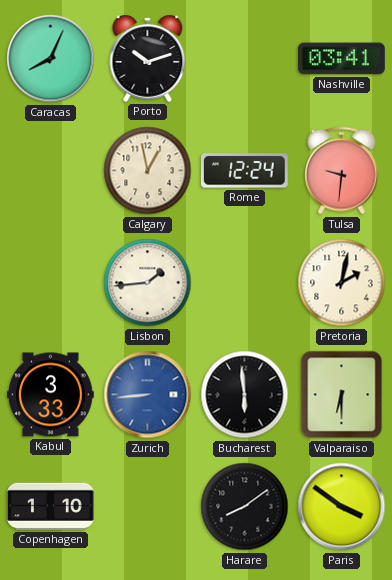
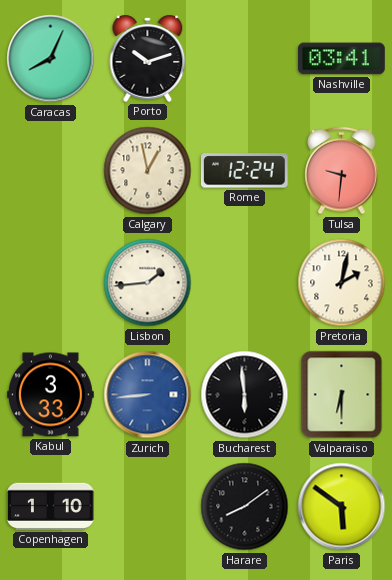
Paris: 3:51 -> 5:51
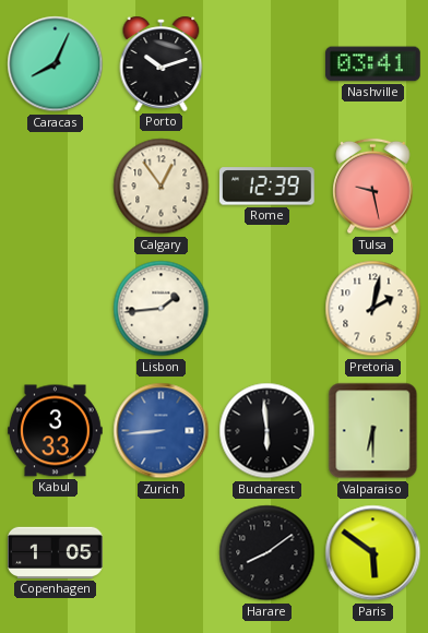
Calgary: 12:58 -> 12:54
Rome: 12:24 -> 12:39
Tulsa: 9:31 -> 9:28
Copenhagen: 1:10 -> 1:05
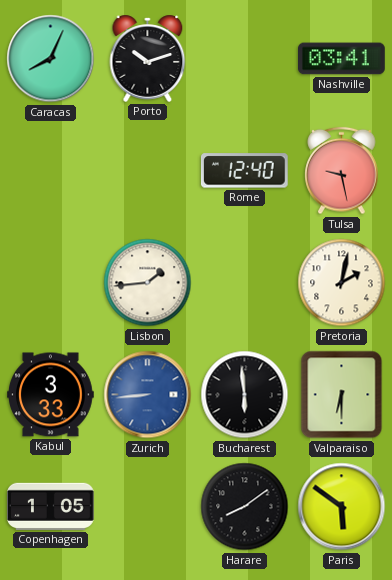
Calgary: 12:54 -> none
Rome: 12:39 -> 12:40
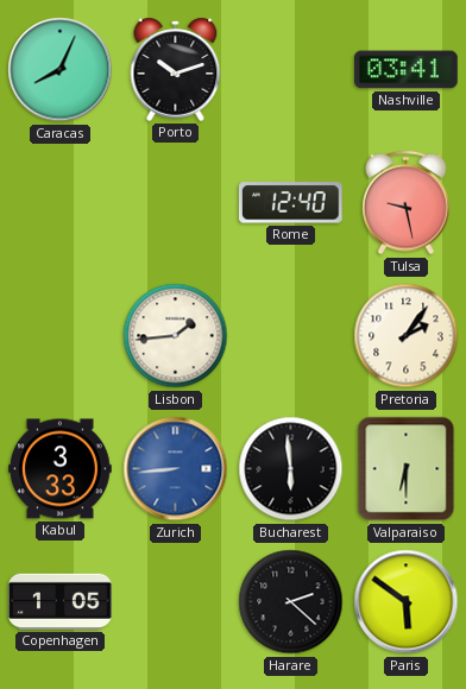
Pretoria: 2:02 -> 2:06
Harare: 8:09 -> 2:22
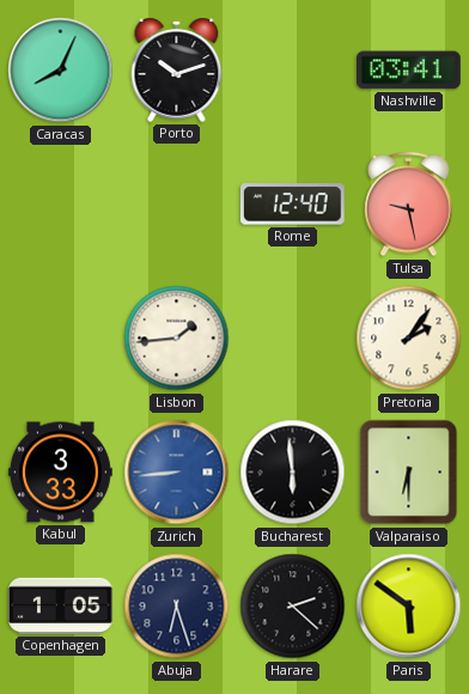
Abuja: none -> 6:27
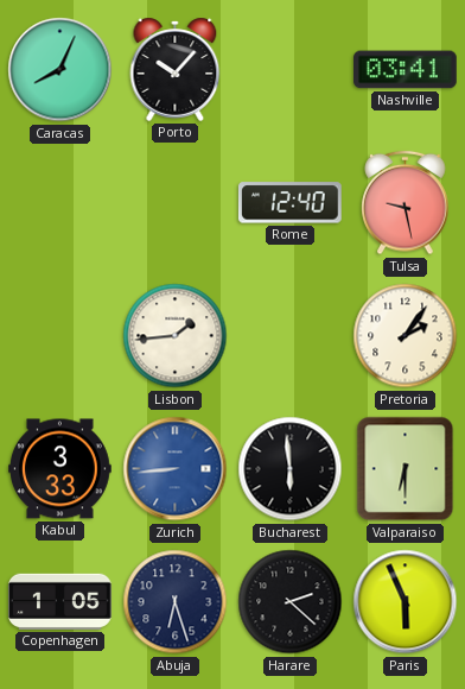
Porto: 10:12 -> 10:07
Paris: 5:51 -> 5:56
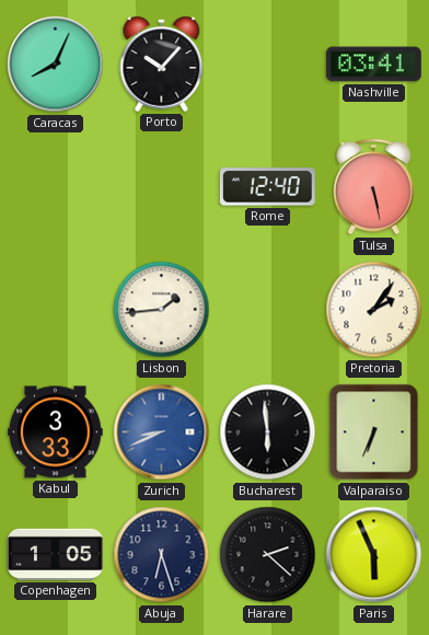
Tulsa: 9:28 -> 5:28
Zurich: 8:44 -> 8:41
Valparaiso: 6:30 -> 6:34
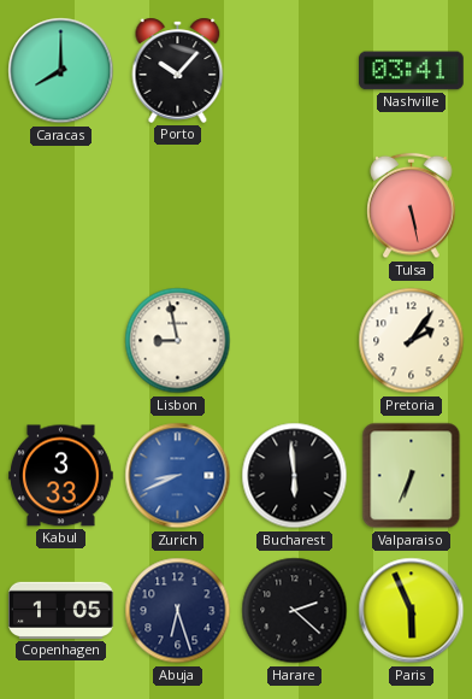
Caracas: 8:04 -> 8:00
Rome: 12:40 -> none
Lisbon: 1:44 -> 8:58
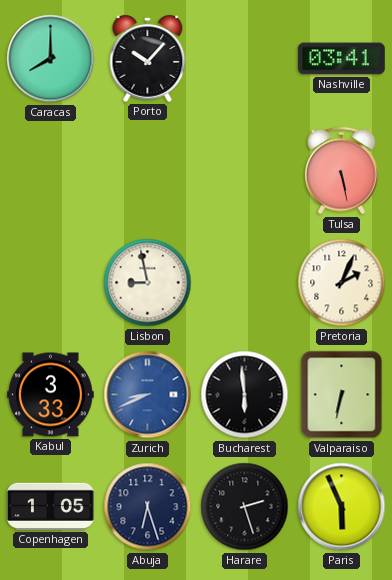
Pretoria: 2:06 -> 2:04
Valparaiso: 6:34 -> 6:32
Harare: 2:22 -> 2:27
